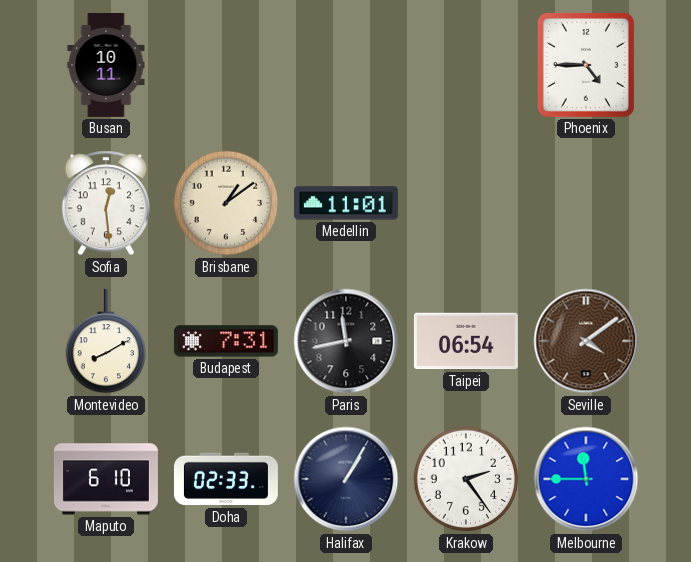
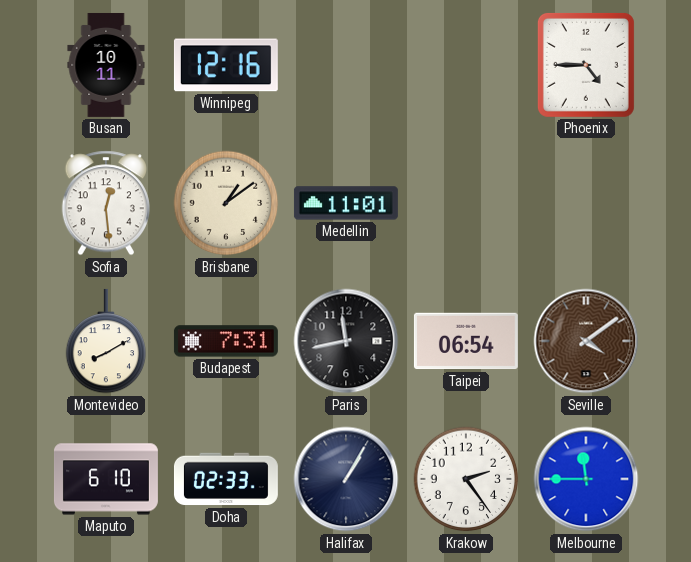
Winnipeg: none -> 12:16
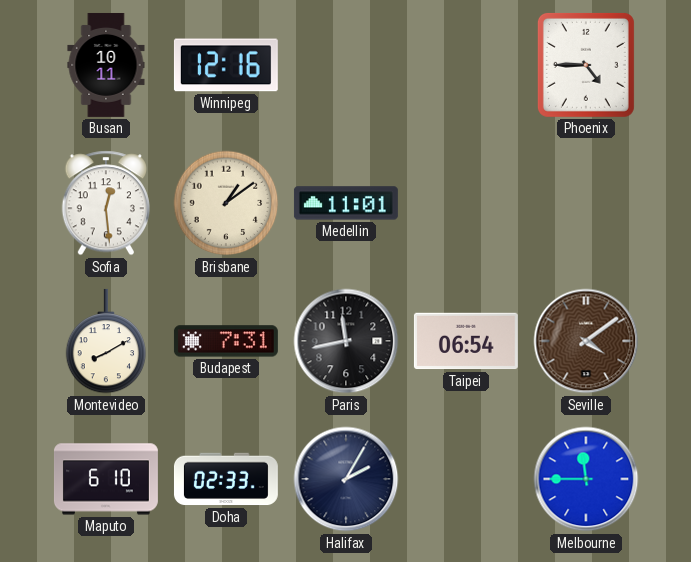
Halifax: 1:05 -> 2:05
Krakow: 2:24 -> none
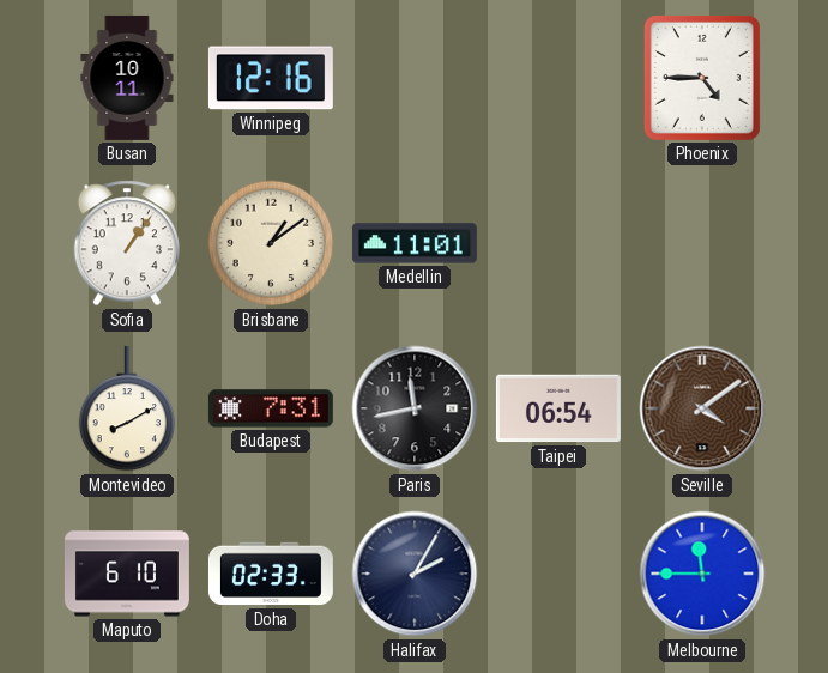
Sofia: 12:29 -> 1:06
